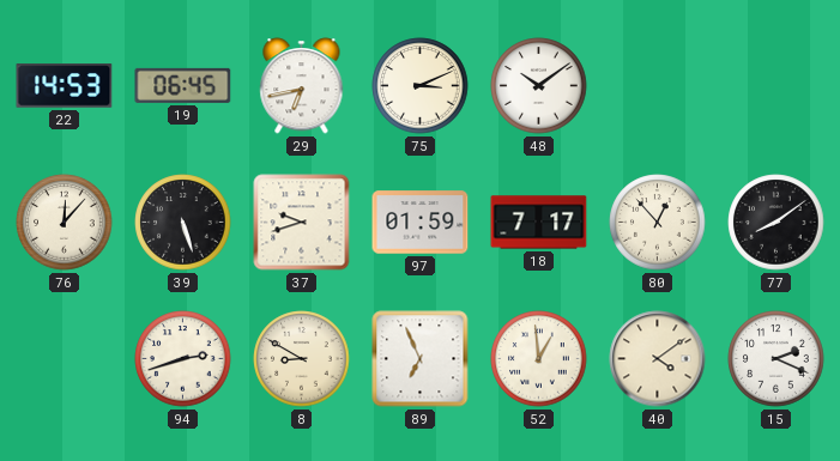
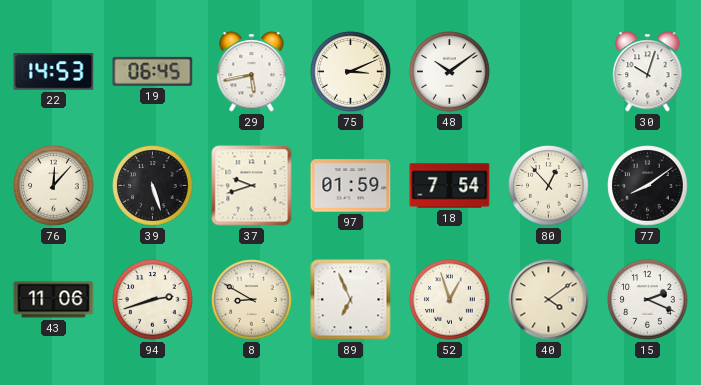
29: 6:43 -> 5:43
30: none -> 10:03
18: 7:17 -> 7:54
43: none -> 11:06
52: 12:59 -> 12:57
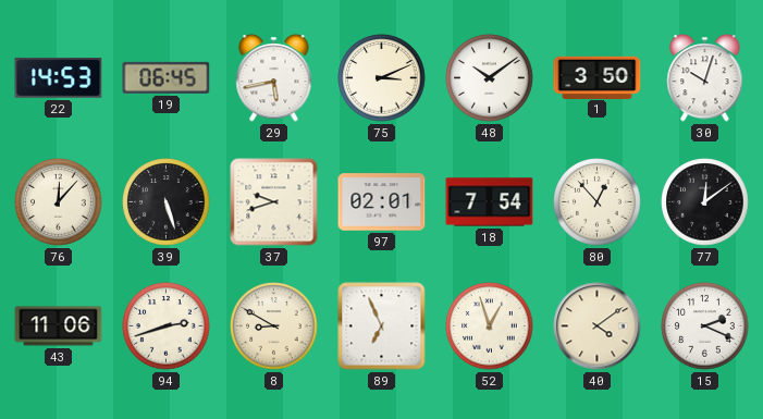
1: none -> 3:50
97: 01:59 -> 02:01
77: 8:09 -> 12:09
